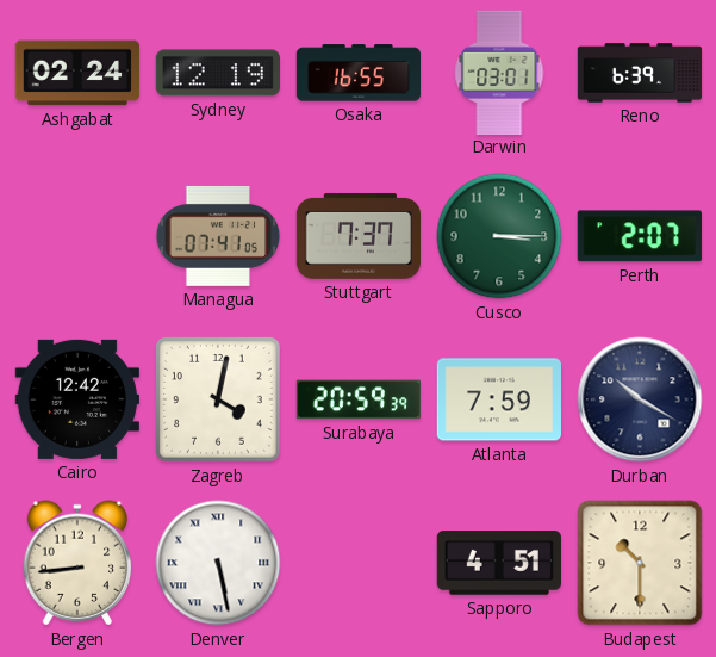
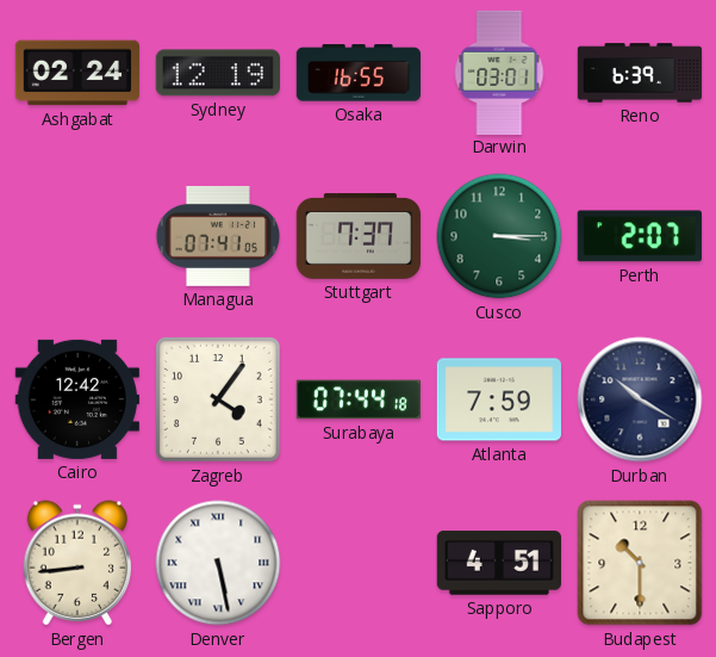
Zagreb: 4:02 -> 4:06
Surabaya: 20:59 -> 07:44
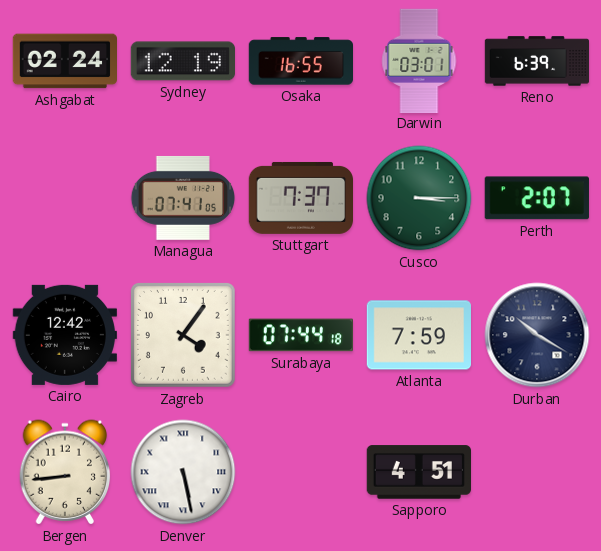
Budapest: 10:30 -> none
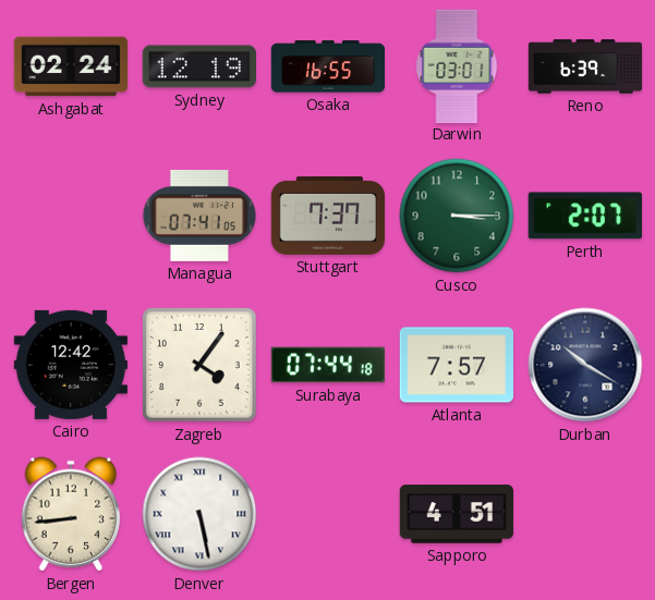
Atlanta: 7:59 -> 7:57
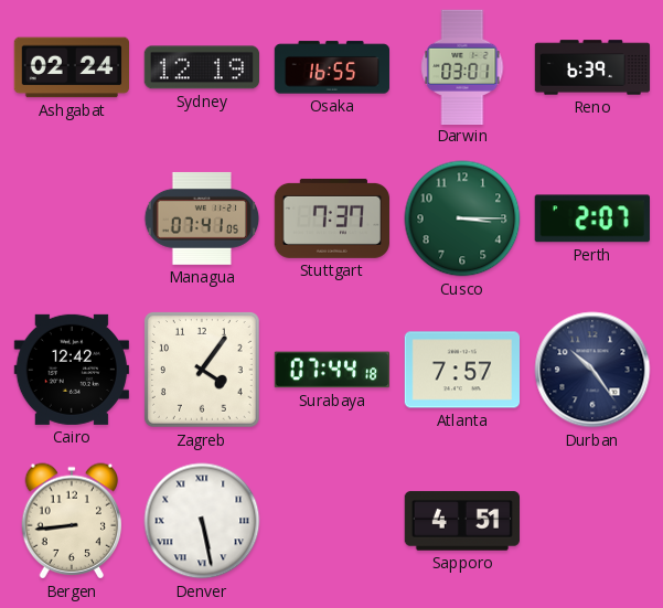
Durban: 10:20 -> 10:24
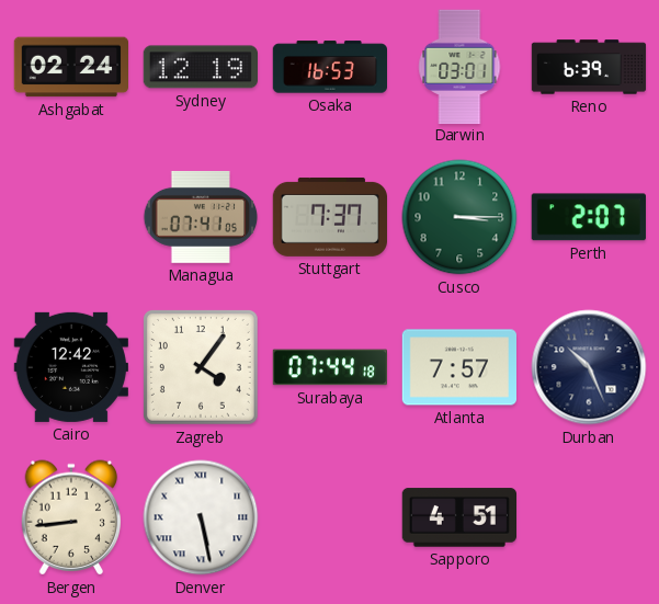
Osaka: 16:55 -> 16:53
Durban: 10:24 -> 10:26
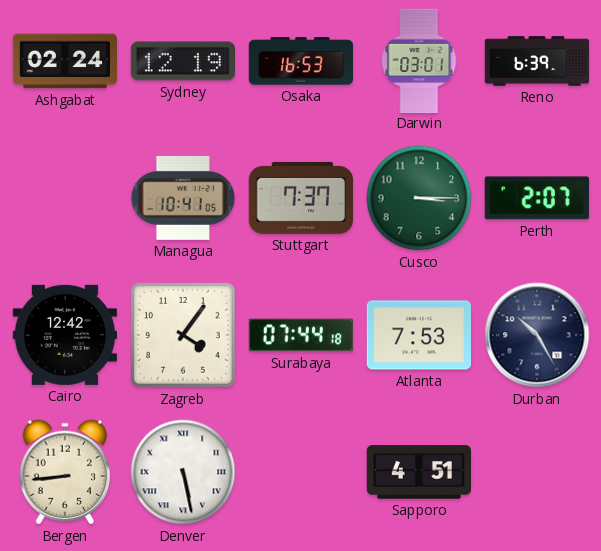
Managua: 07:41 -> 10:41
Atlanta: 7:57 -> 7:53
Durban: 10:26 -> 10:25
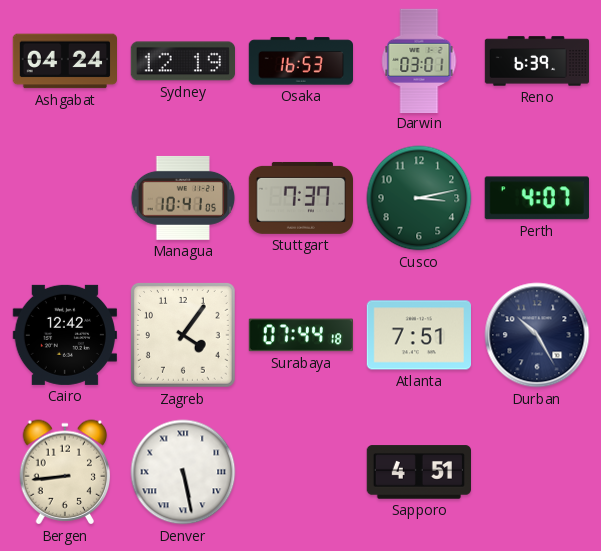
Ashgabat: 02:24 -> 04:24
Cusco: 3:15 -> 3:13
Perth: 2:07 -> 4:07
Atlanta: 7:53 -> 7:51
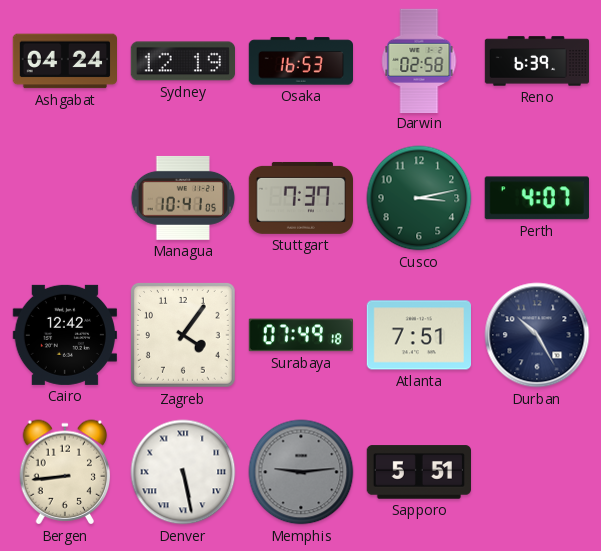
Darwin: 03:01 -> 02:58
Surabaya: 07:44 -> 07:49
Memphis: none -> 9:14
Sapporo: 4:51 -> 5:51
